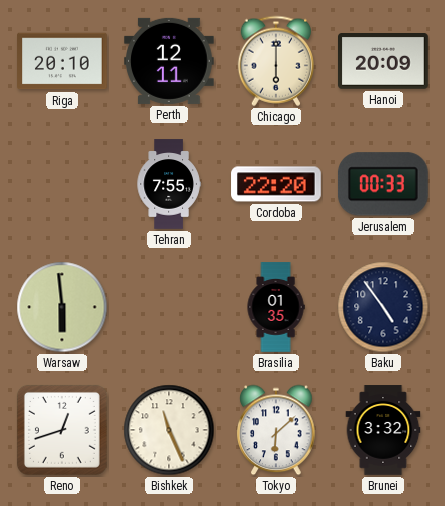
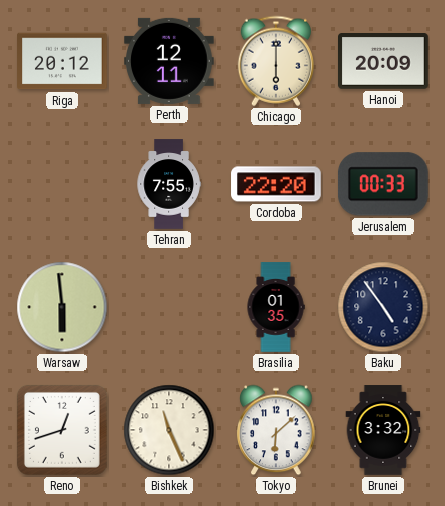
Riga: 20:10 -> 20:12
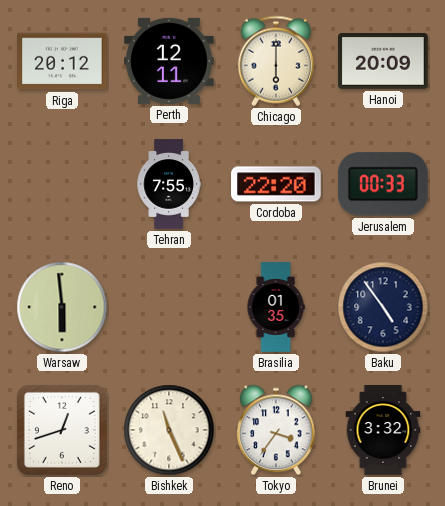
Tokyo: 6:08 -> 3:36
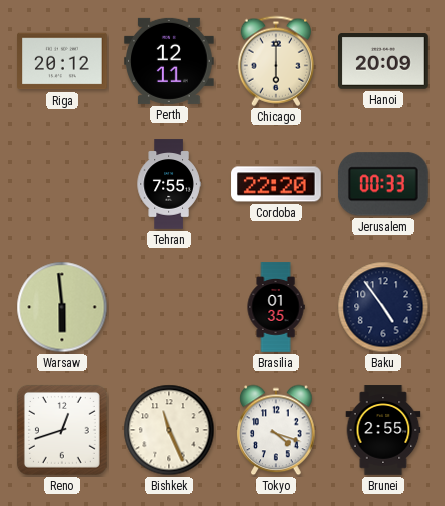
Tokyo: 3:36 -> 4:18
Brunei: 3:32 -> 2:55
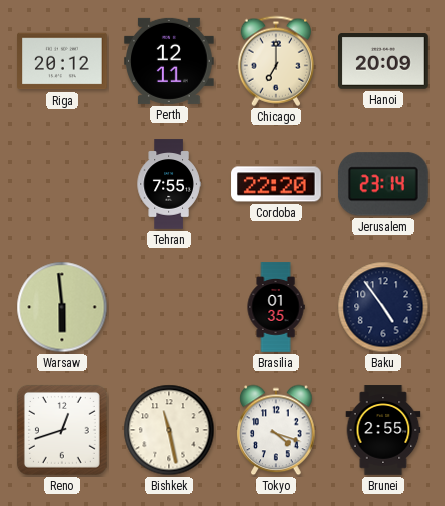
Chicago: 6:00 -> 7:00
Jerusalem: 00:33 -> 23:14
Bishkek: 11:26 -> 11:28
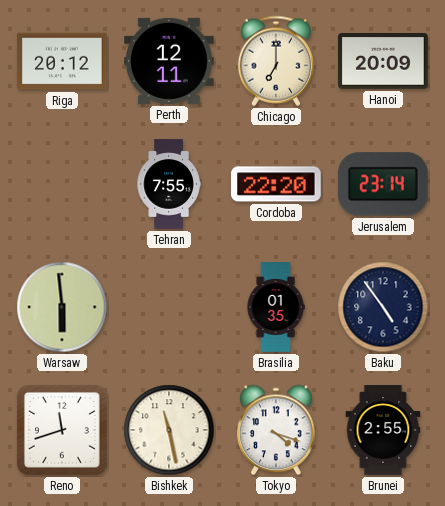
Reno: 12:42 -> 11:42
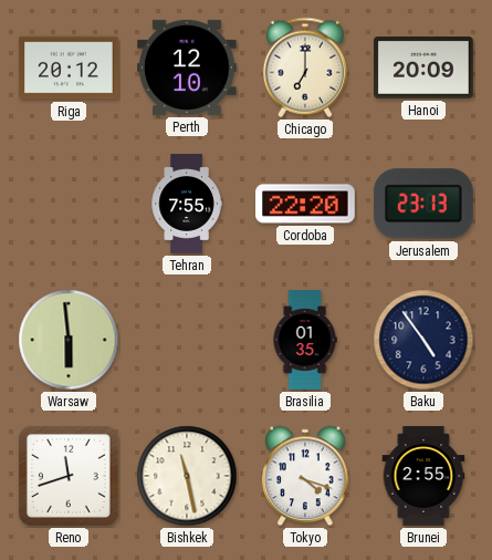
Perth: 12:11 -> 12:10
Jerusalem: 23:14 -> 23:13
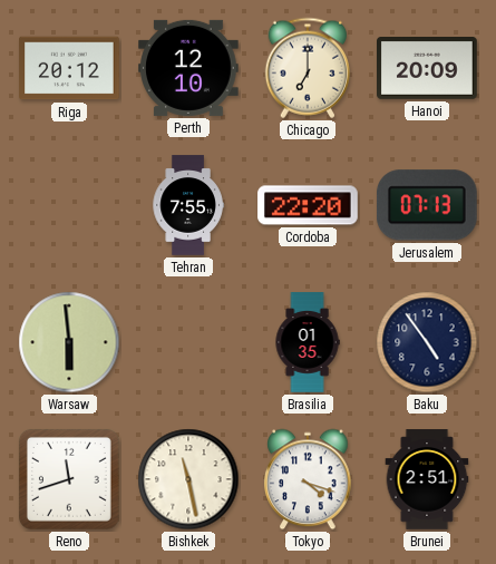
Jerusalem: 23:13 -> 07:13
Brunei: 2:55 -> 2:51
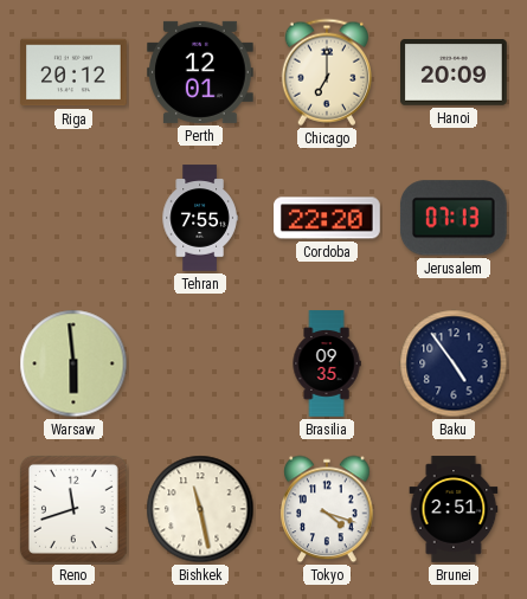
Perth: 12:10 -> 12:01
Brasilia: 01:35 -> 09:35
